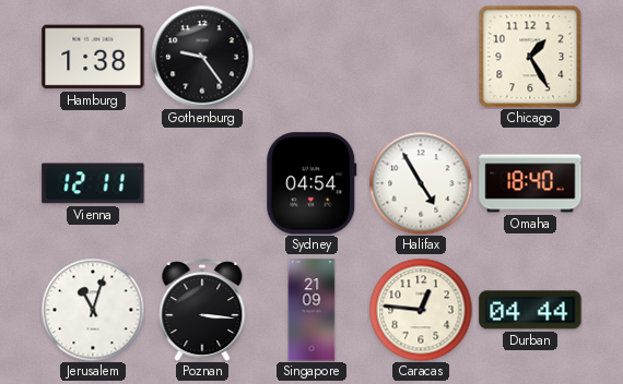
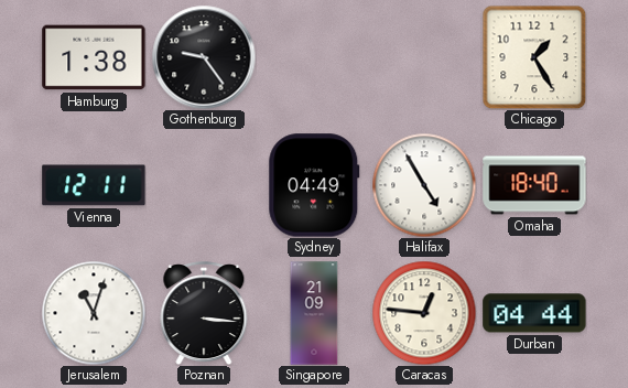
Sydney: 04:54 -> 04:49
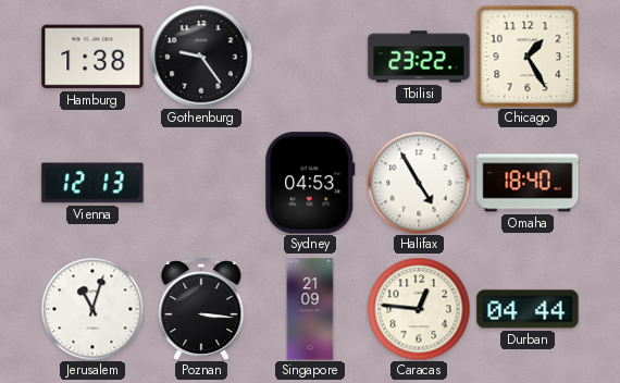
Tbilisi: none -> 23:22
Vienna: 12:11 -> 12:13
Sydney: 04:49 -> 04:53
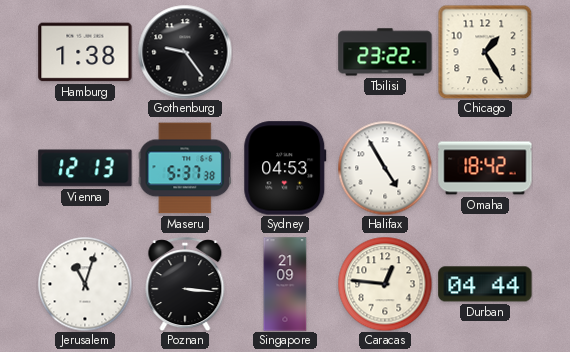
Maseru: none -> 5:37
Omaha: 18:40 -> 18:42
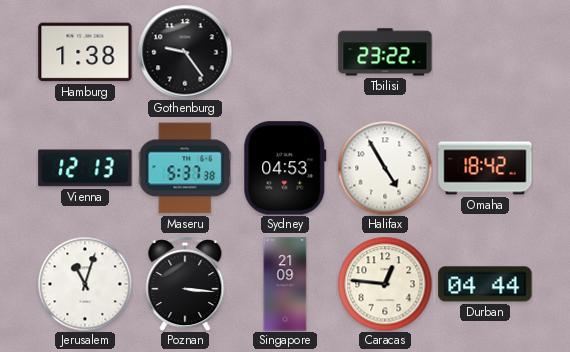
Chicago: 1:25 -> none
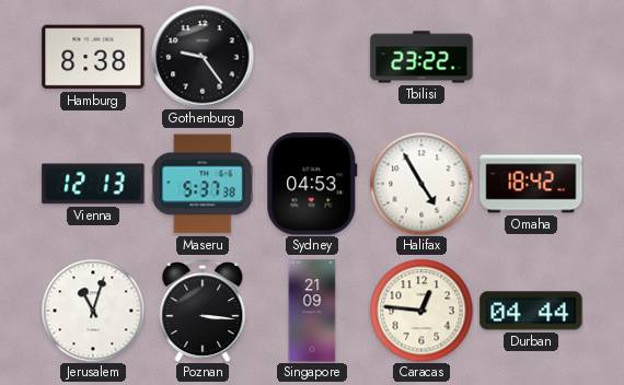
Hamburg: 1:38 -> 8:38
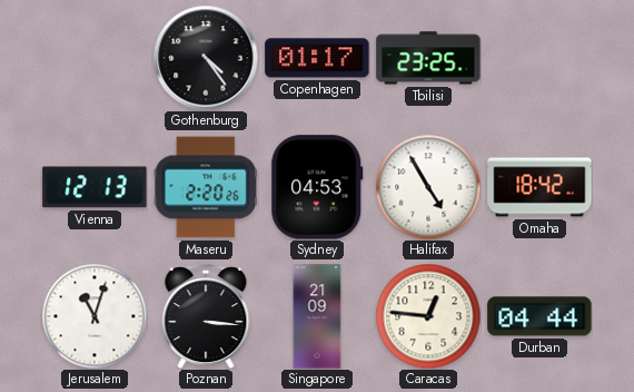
Hamburg: 8:38 -> none
Gothenburg: 9:24 -> 4:24
Copenhagen: none -> 01:17
Tbilisi: 23:22 -> 23:25
Maseru: 5:37 -> 2:20
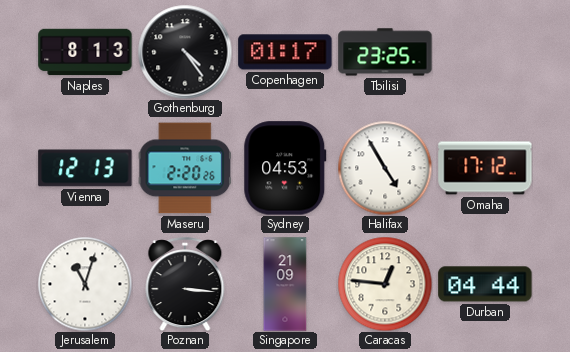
Naples: none -> 8:13
Omaha: 18:42 -> 17:12
